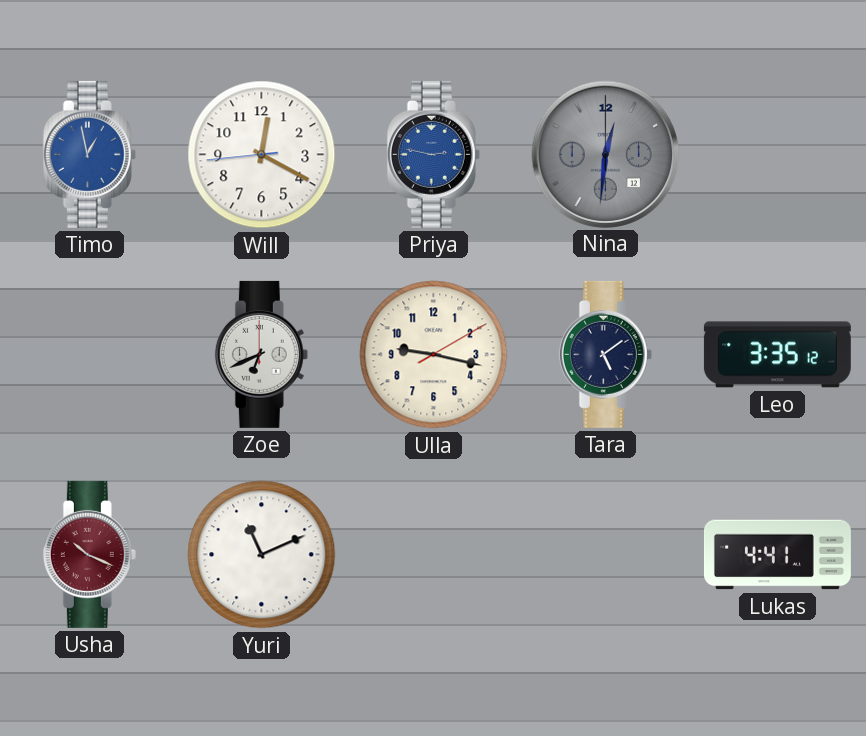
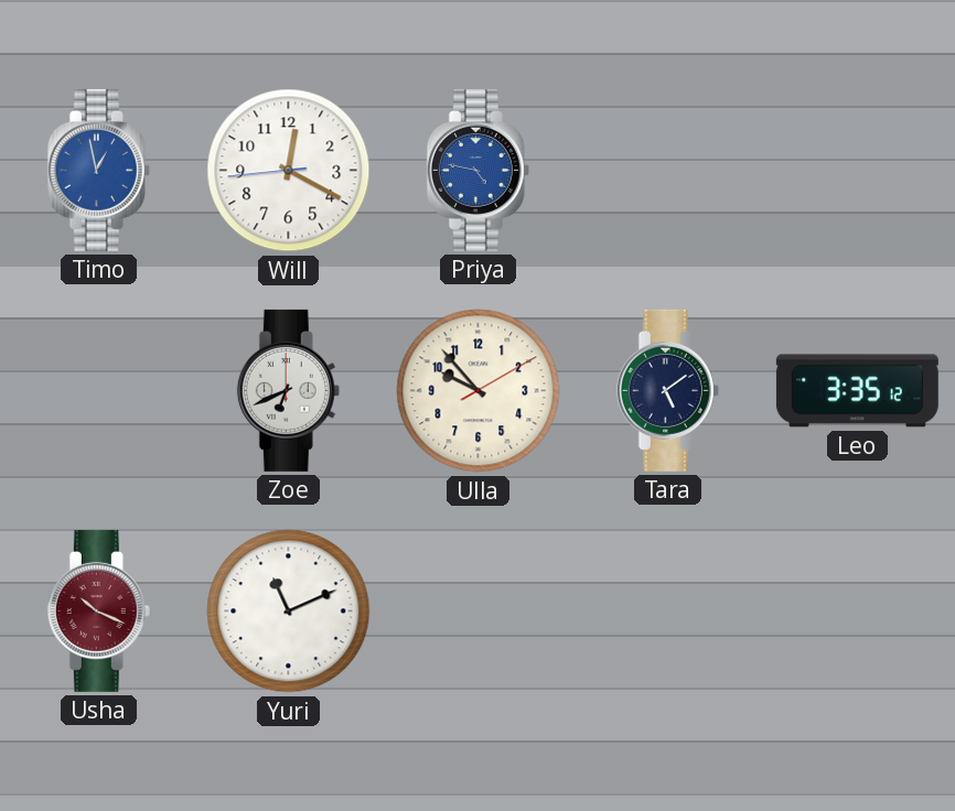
Priya: 2:47 -> 4:47
Nina: 12:31 -> none
Ulla: 9:17 -> 9:53
Lukas: 4:41 -> none
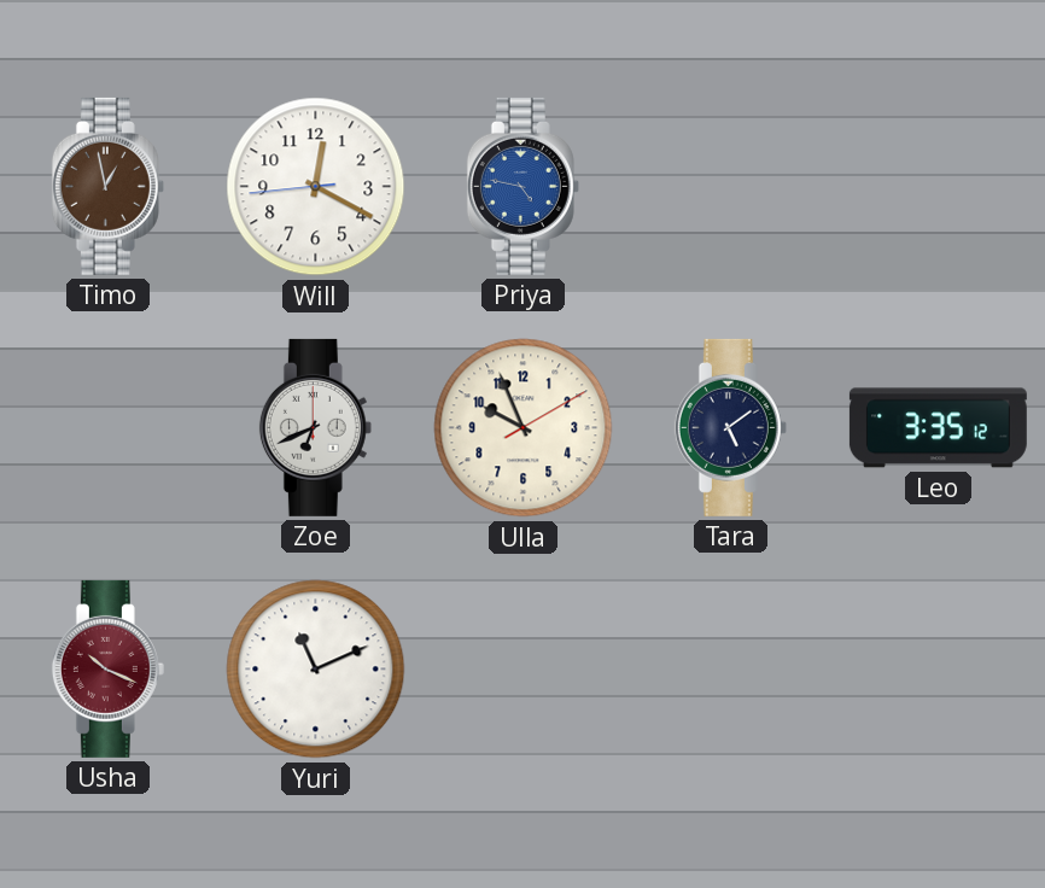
Timo dial: blue -> brown
Ulla: 9:53 -> 9:56
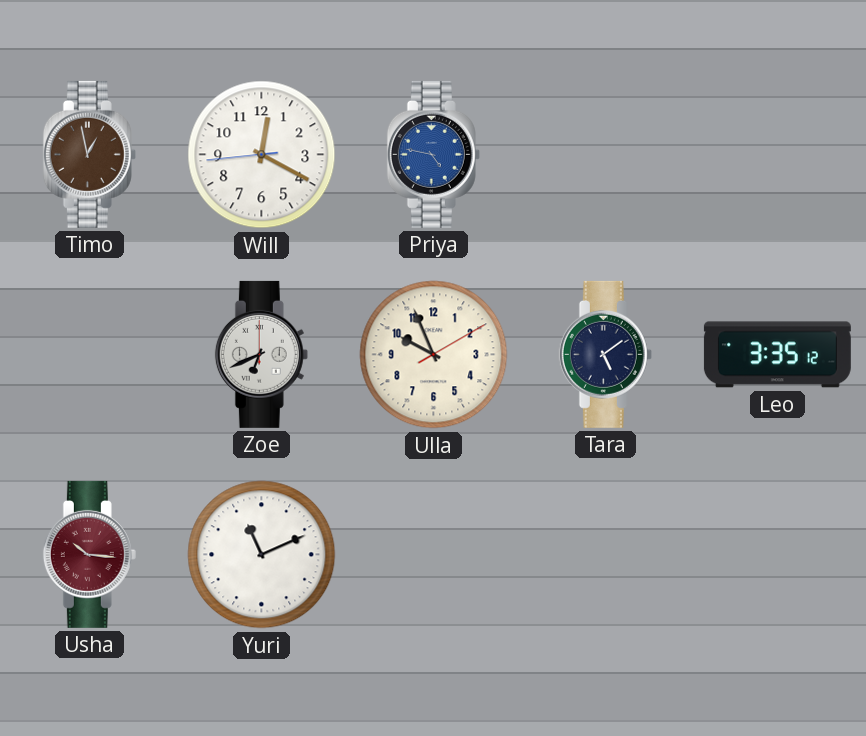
Usha: 10:19 -> 10:16
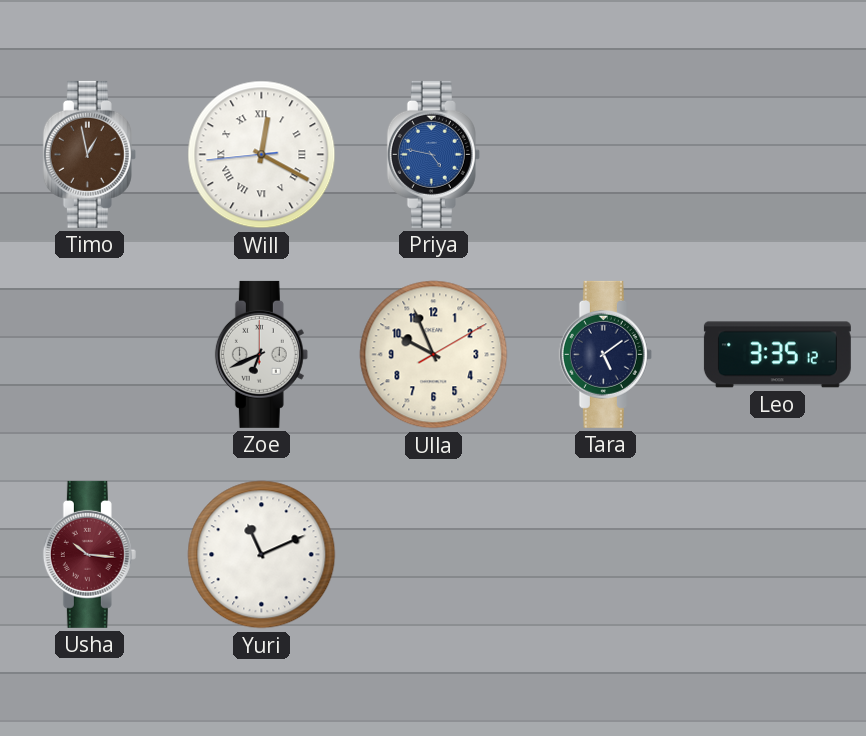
Will numerals: Arabic -> Roman
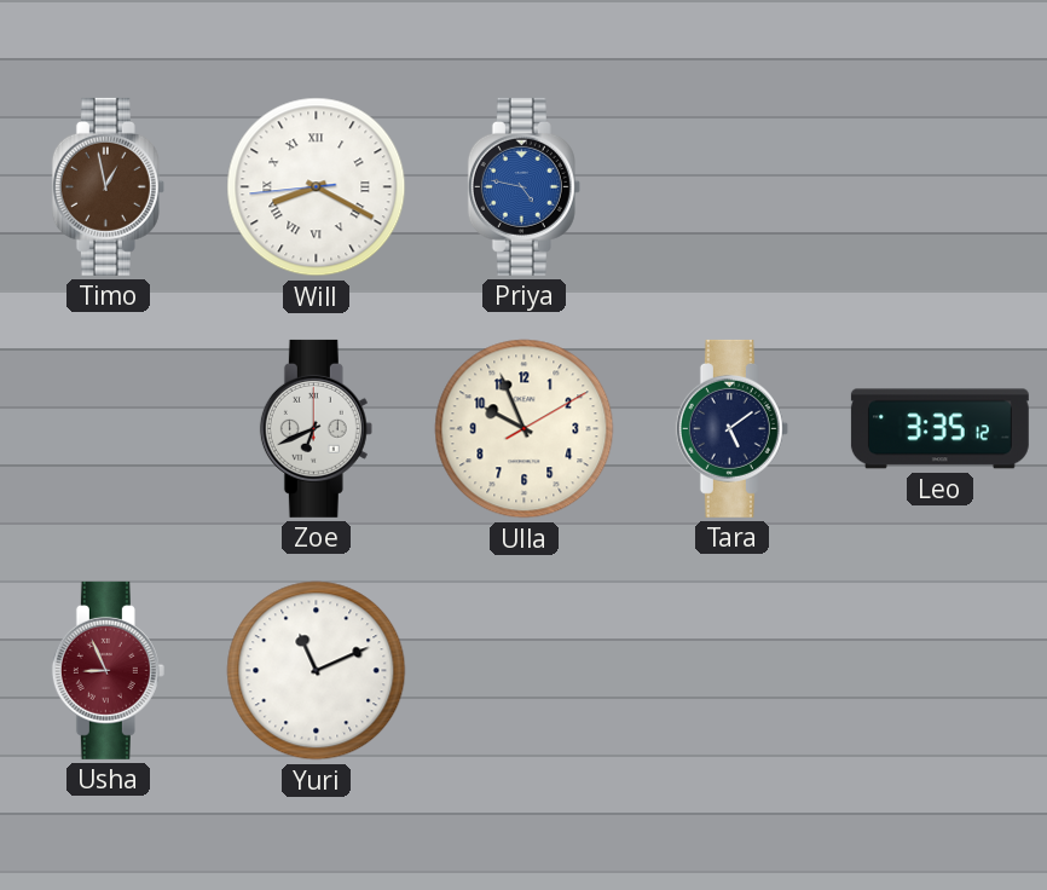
Will: 12:19 -> 8:19
Usha: 10:16 -> 8:56
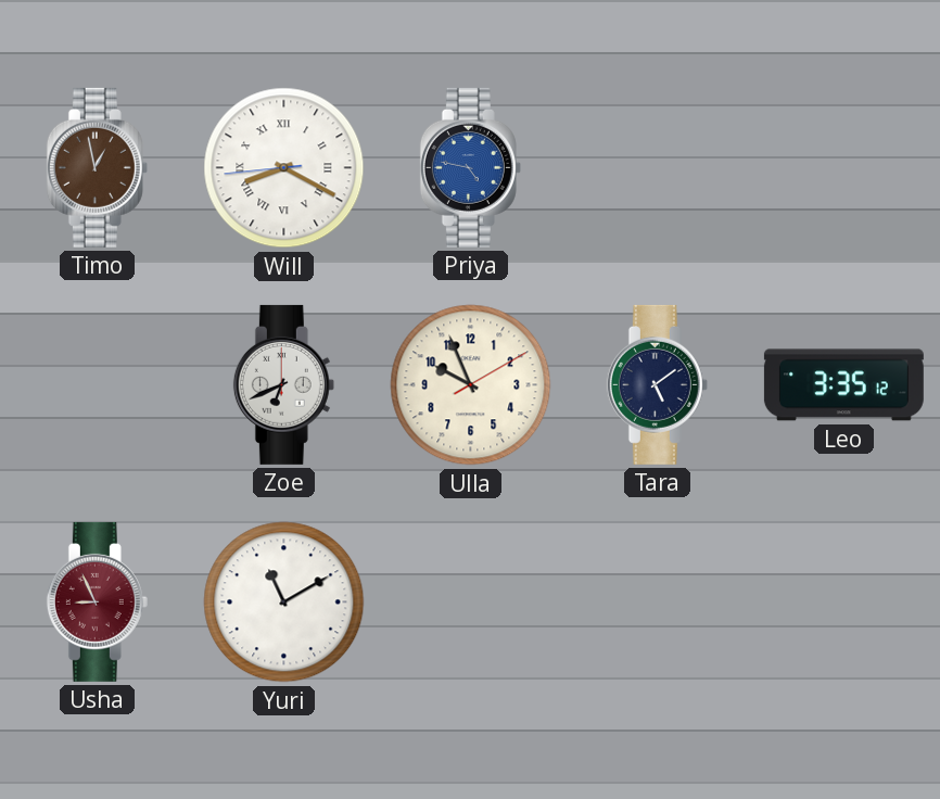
Yuri: 11:11 -> 11:10
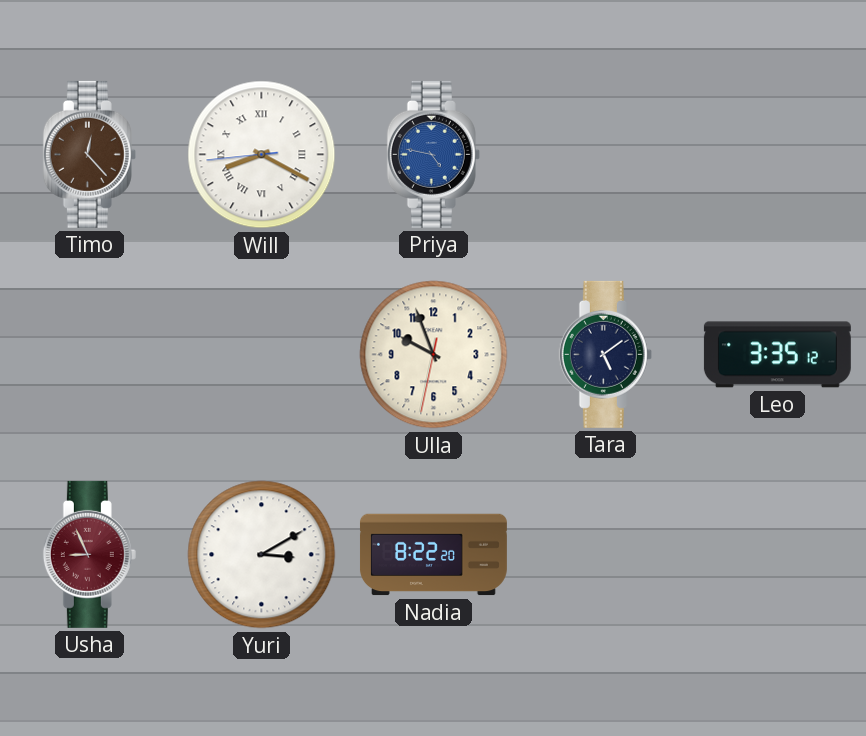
Timo: 12:58 -> 12:23
Zoe: 6:41 -> none
Ulla: 9:56:10 -> 9:56:32
Yuri: 11:10 -> 3:10
Nadia: none -> 8:22
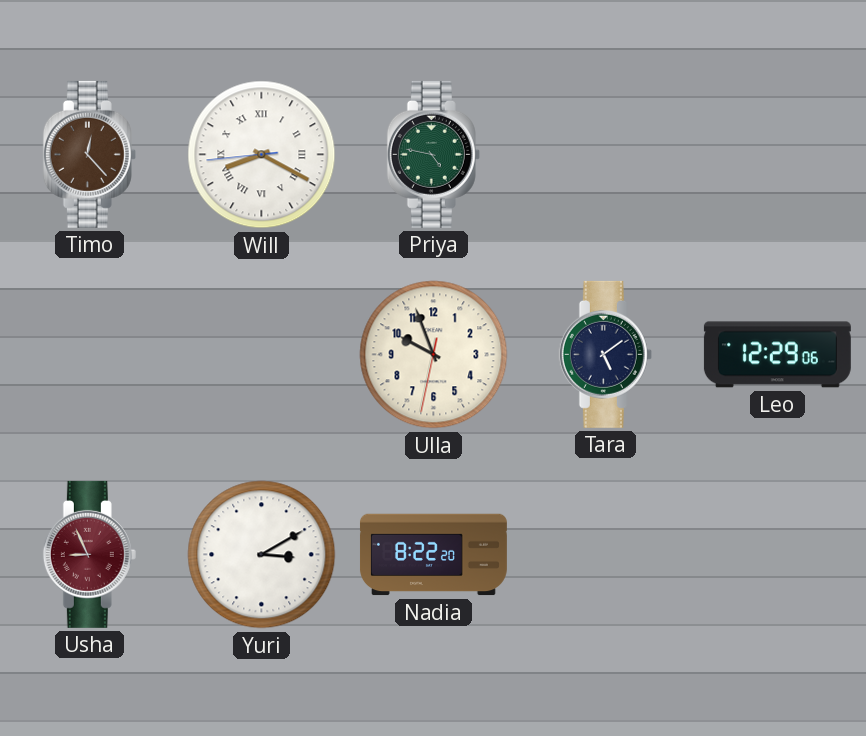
Priya dial: blue -> green
Leo: 3:35 -> 12:29
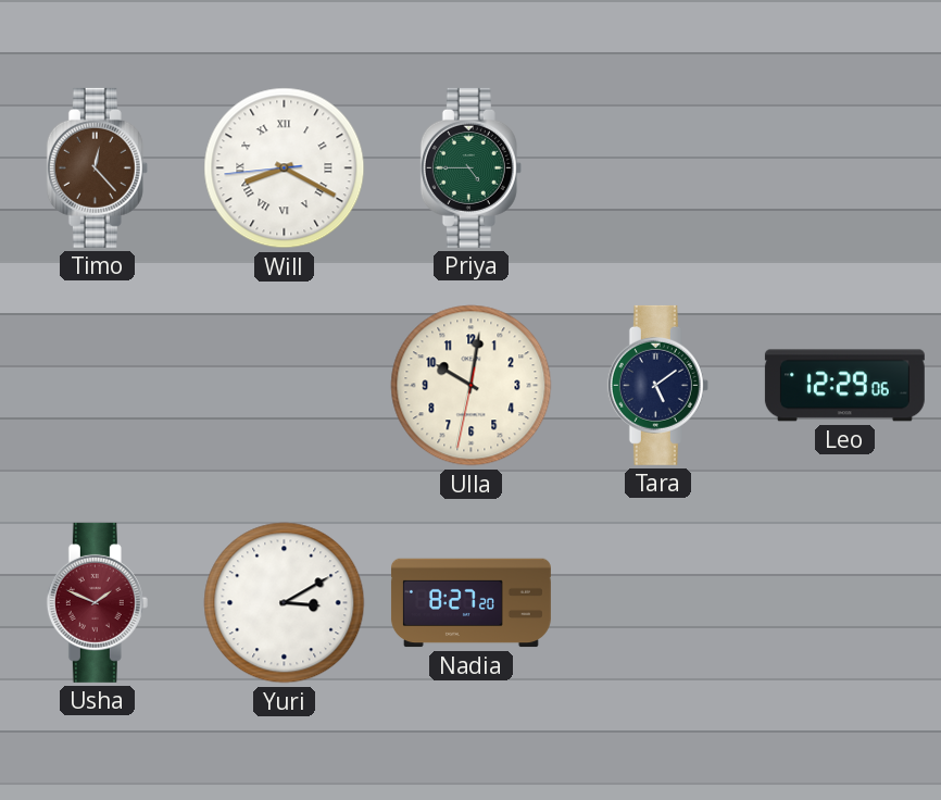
Priya: 4:47 -> 4:45
Ulla: 9:56 -> 10:01
Usha: 8:56 -> 1:49
Nadia: 8:22 -> 8:27
